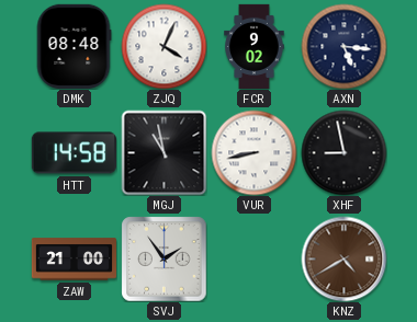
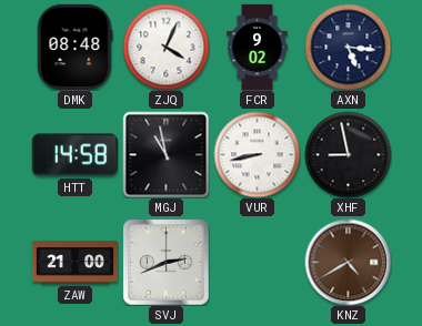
SVJ: 1:54 -> 2:41
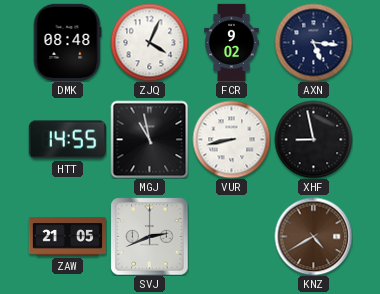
HTT: 14:58 -> 14:55
ZAW: 21:00 -> 21:05
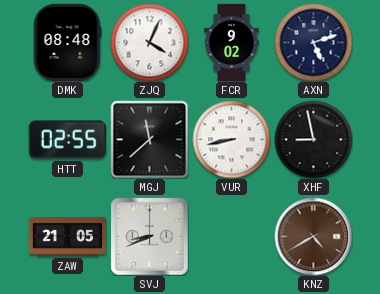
AXN: 5:16 -> 5:12
HTT: 14:55 -> 02:55
MGJ: 10:58 -> 11:38
SVJ: 2:41 -> 8:41
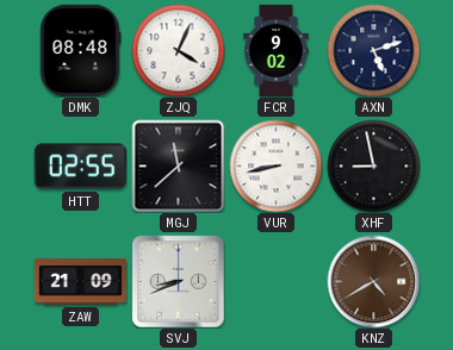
ZAW: 21:05 -> 21:09
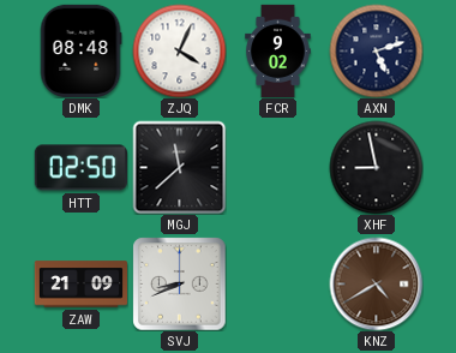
HTT: 02:55 -> 02:50
VUR: 8:43 -> none
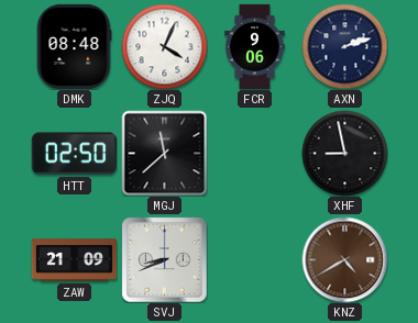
FCR: 9:02 -> 9:06
AXN: 5:12 -> 2:12
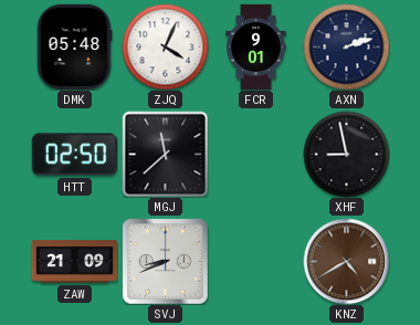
DMK: 08:48 -> 05:48
FCR: 9:06 -> 9:01
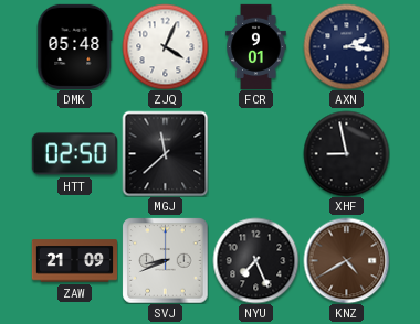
AXN: 2:12 -> 2:16
NYU: none -> 7:26
